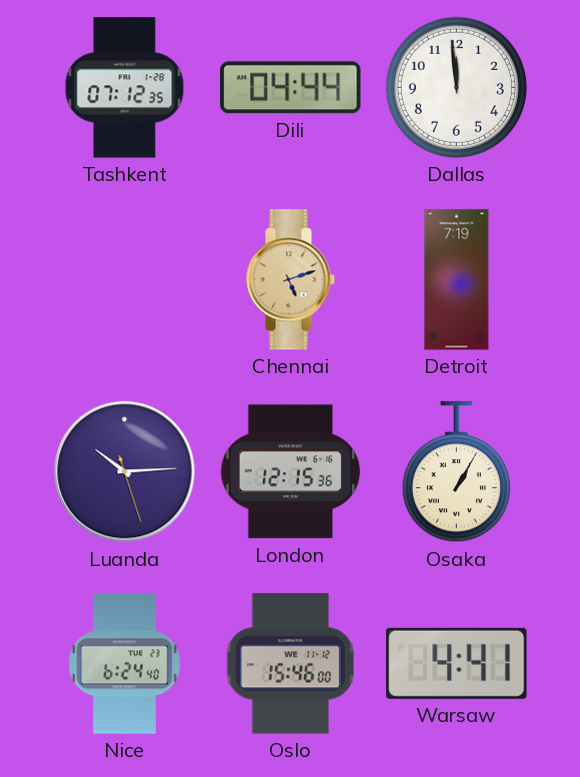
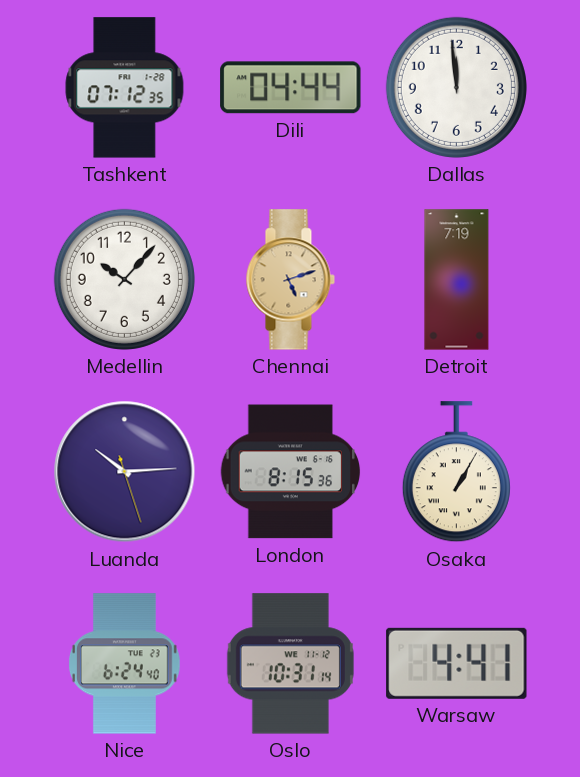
Medellin: none -> 10:07
London: 12:15 -> 8:15
Oslo: 15:46 -> 10:31
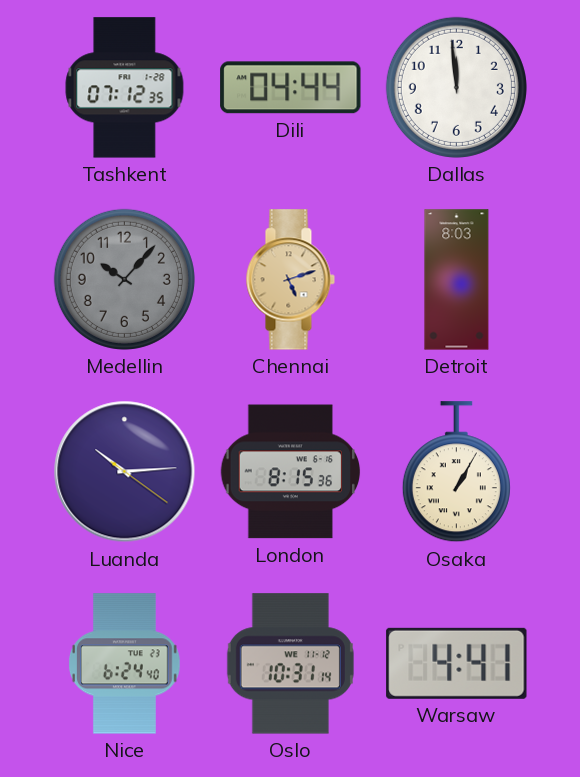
Medellin dial: white -> grey
Detroit: 7:19 -> 8:03
Luanda: 10:14:27 -> 10:14:21
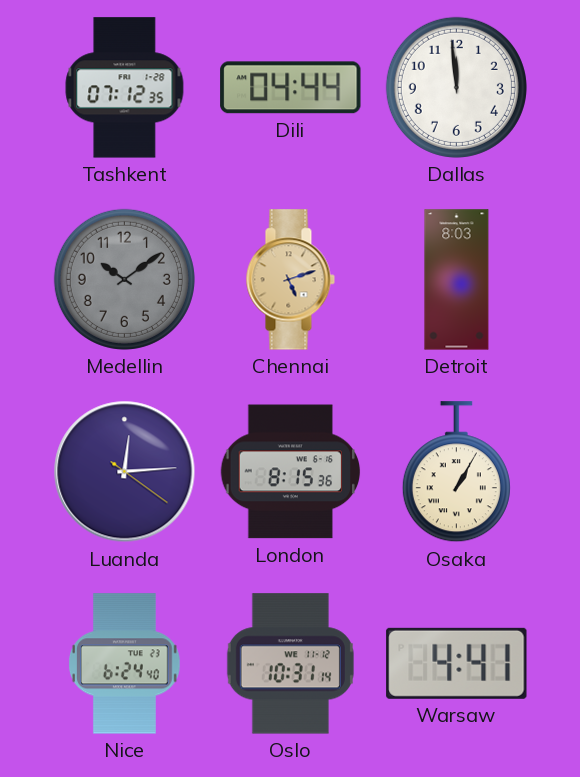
Medellin: 10:07 -> 10:09
Luanda: 10:14 -> 12:14
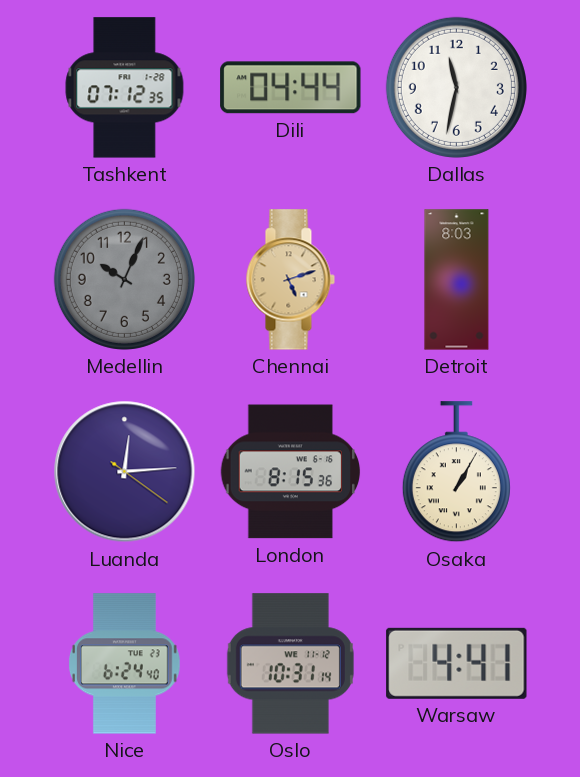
Dallas: 11:59 -> 11:32
Medellin: 10:09 -> 10:04
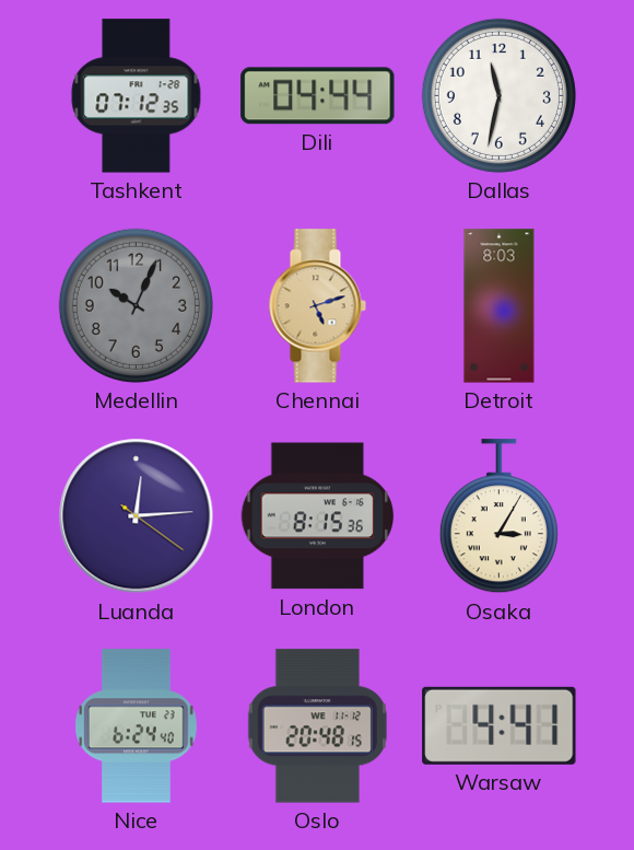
Osaka: 1:05 -> 3:05
Oslo: 10:31 -> 20:48
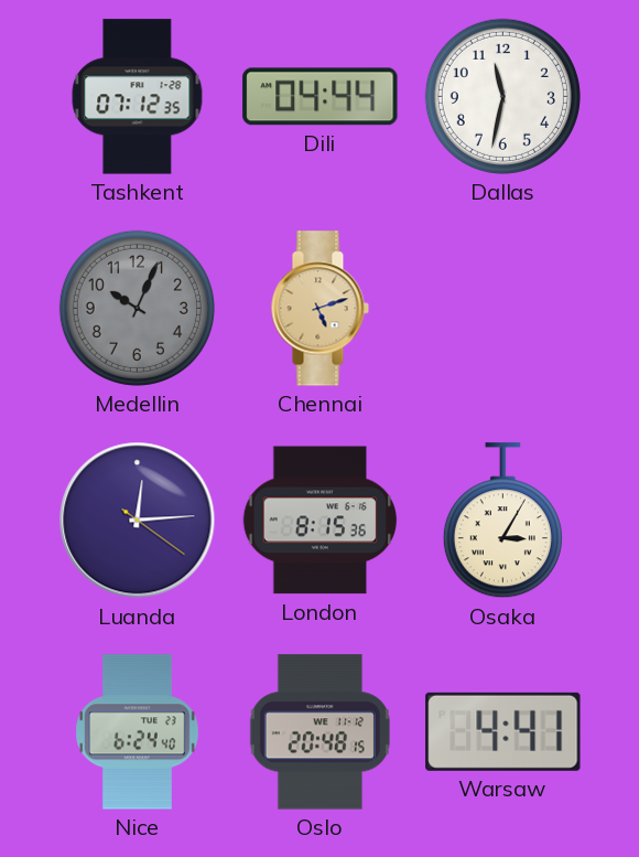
Detroit: 8:03 -> none
